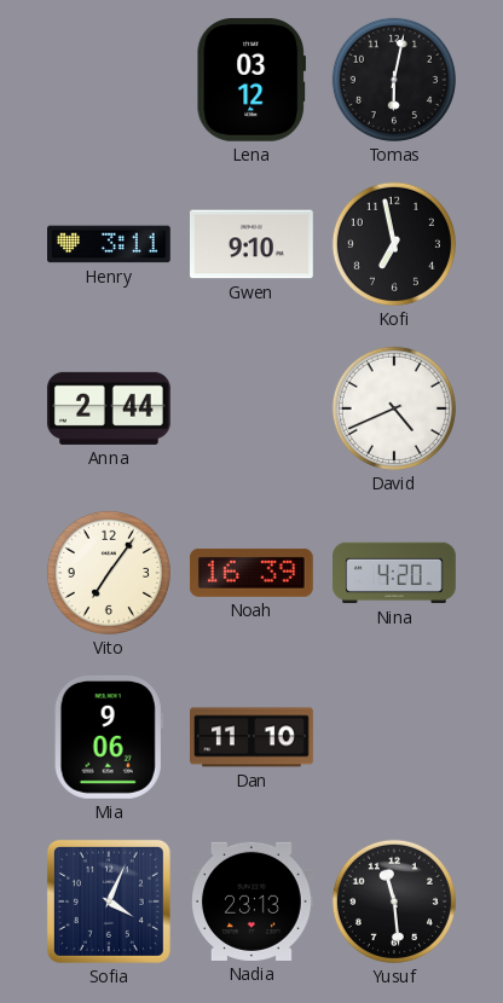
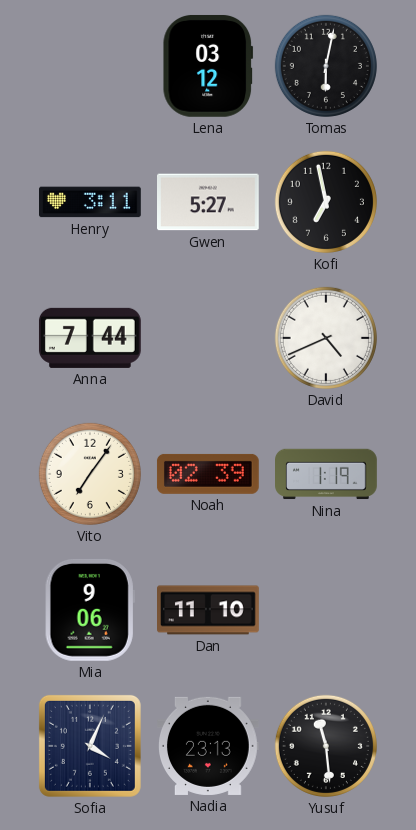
Gwen: 9:10 -> 5:27
Anna: 2:44 -> 7:44
Noah: 16:39 -> 02:39
Nina: 4:20 -> 1:19
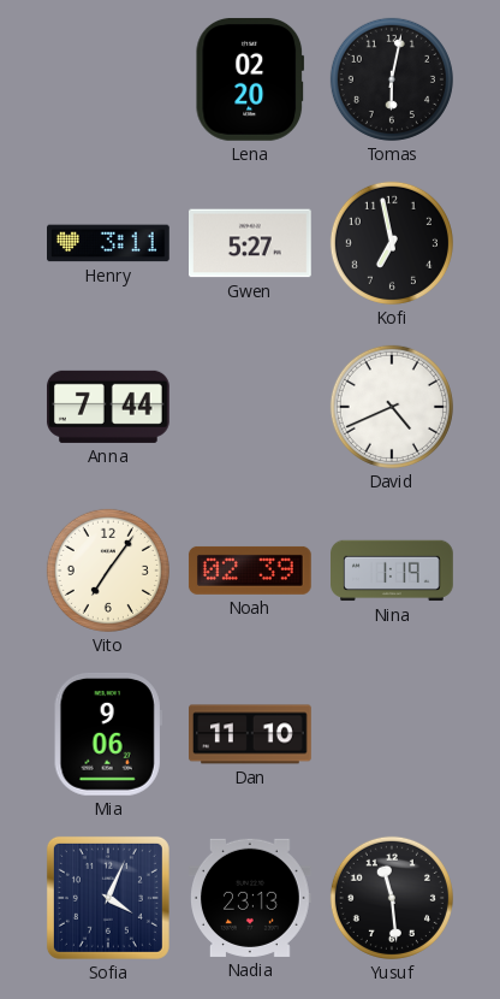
Lena: 03:12 -> 02:20
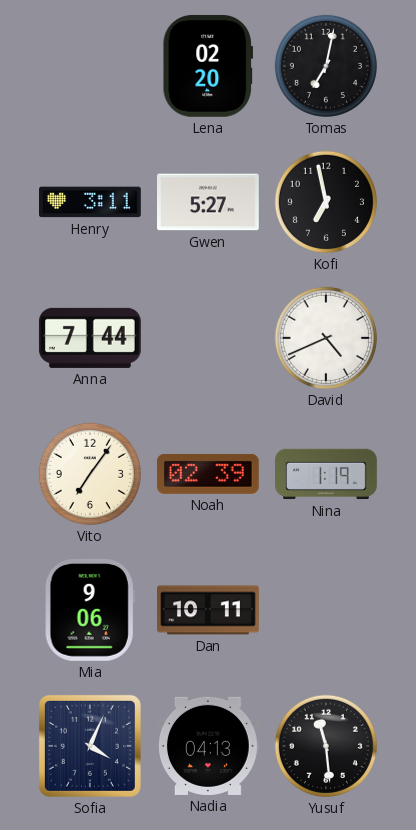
Tomas: 6:02 -> 7:02
Dan: 11:10 -> 10:11
Nadia: 23:13 -> 04:13
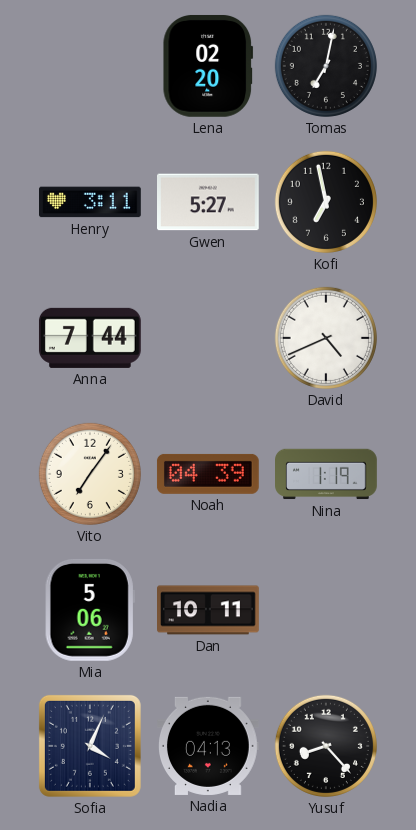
Noah: 02:39 -> 04:39
Mia: 9:06 -> 5:06
Yusuf: 11:29 -> 8:23
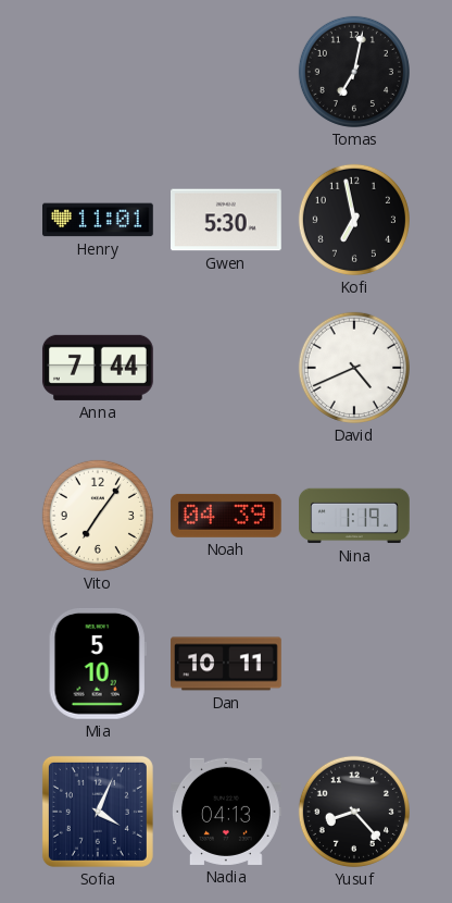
Lena: 02:20 -> none
Henry: 3:11 -> 11:01
Gwen: 5:27 -> 5:30
Mia: 5:06 -> 5:10
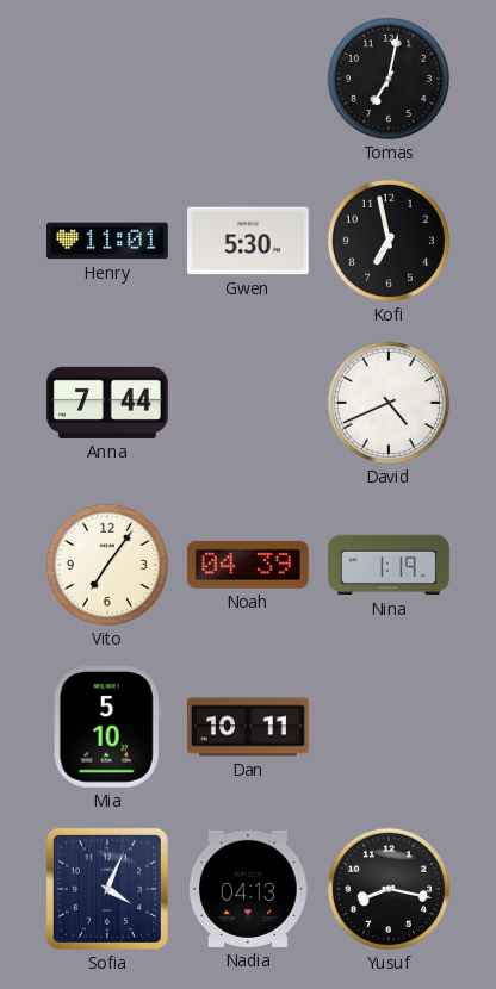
Yusuf: 8:23 -> 8:17
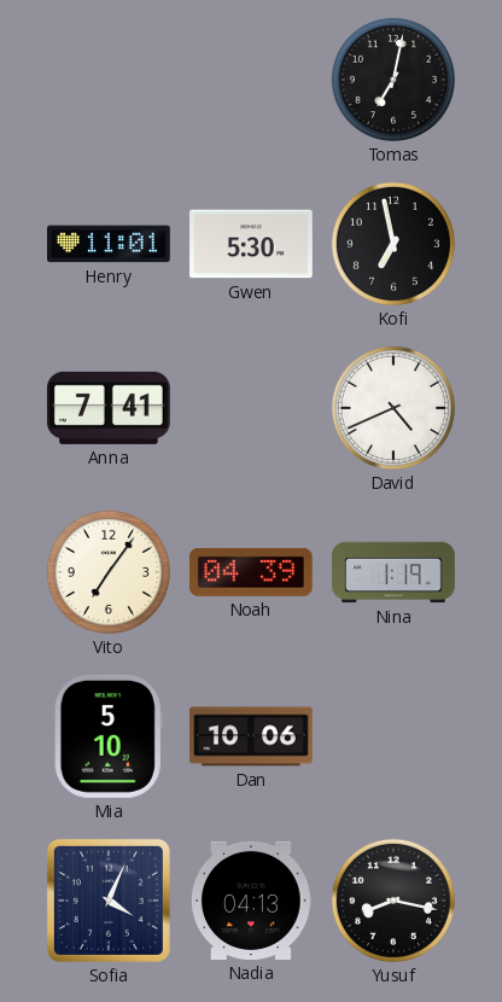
Anna: 7:44 -> 7:41
Dan: 10:11 -> 10:06
